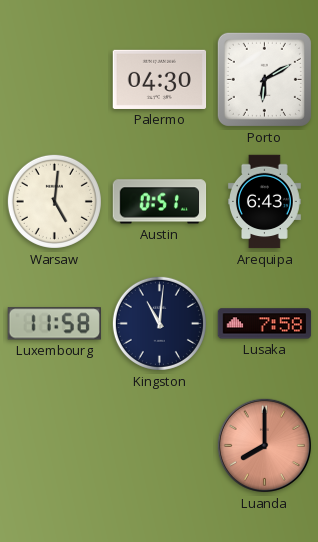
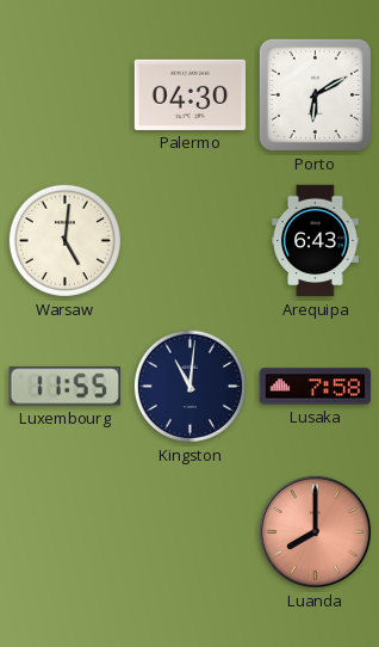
Austin: 0:51 -> none
Luxembourg: 11:58 -> 11:55
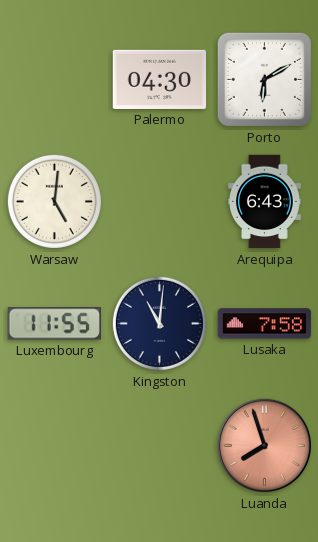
Luanda: 8:00 -> 7:57
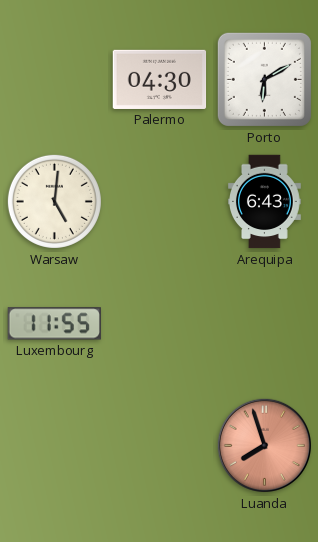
Kingston: 11:01 -> none
Lusaka: 7:58 -> none
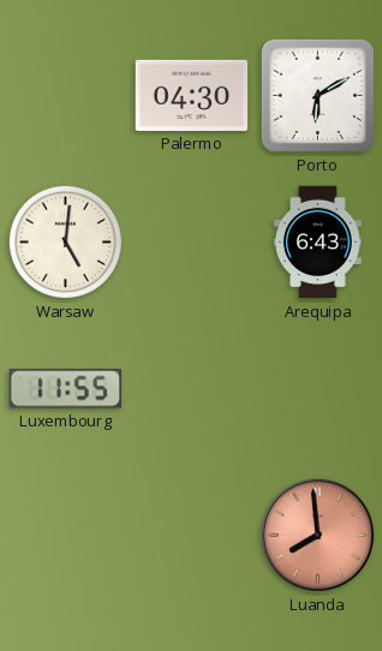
Luanda: 7:57 -> 7:59
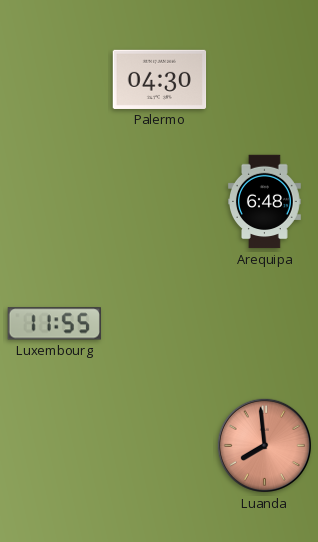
Porto: 6:10 -> none
Warsaw: 5:01 -> none
Arequipa: 6:43 -> 6:48
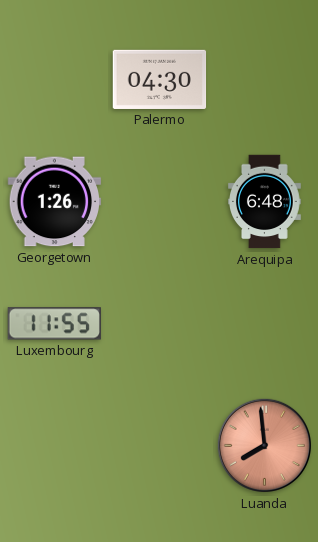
Georgetown: none -> 1:26
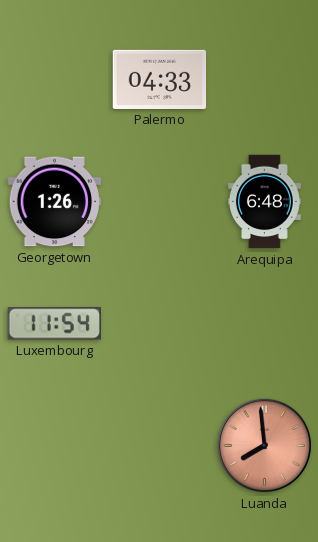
Palermo: 04:30 -> 04:33
Luxembourg: 11:55 -> 11:54
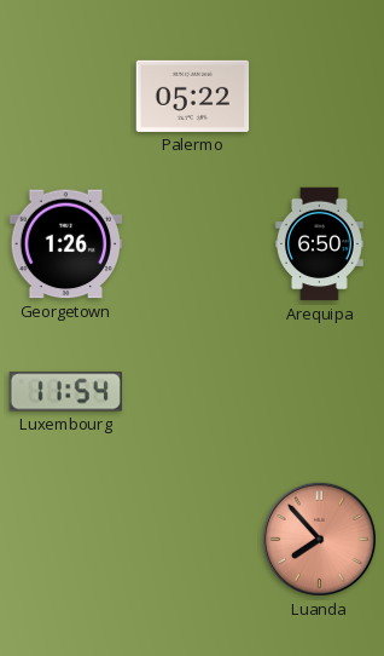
Palermo: 04:33 -> 05:22
Arequipa: 6:48 -> 6:50
Luanda: 7:59 -> 7:53
